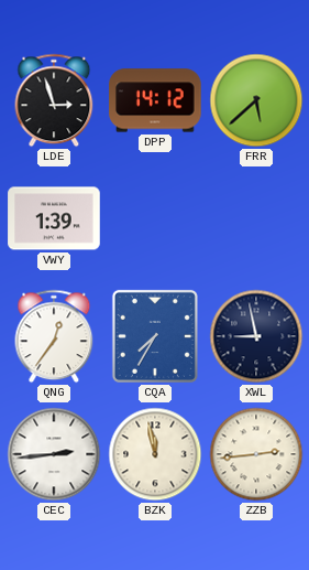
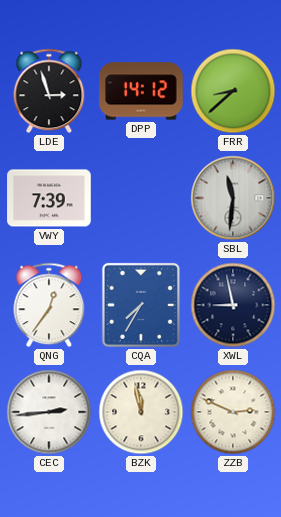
FRR: 5:38 -> 8:38
VWY: 1:39 -> 7:39
SBL: none -> 11:31
ZZB: 2:44 -> 2:49
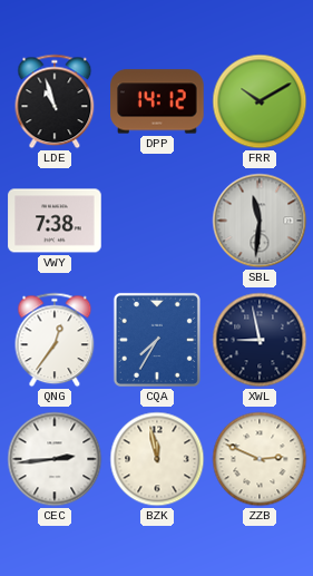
LDE: 2:57 -> 10:57
FRR: 8:38 -> 10:10
VWY: 7:39 -> 7:38
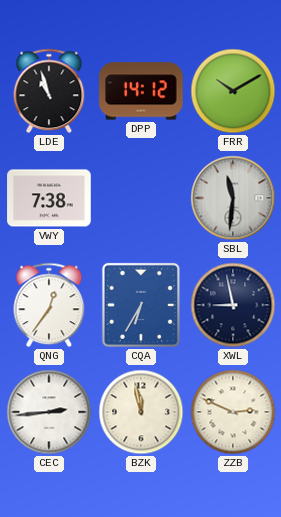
CQA: 7:35 -> 6:35
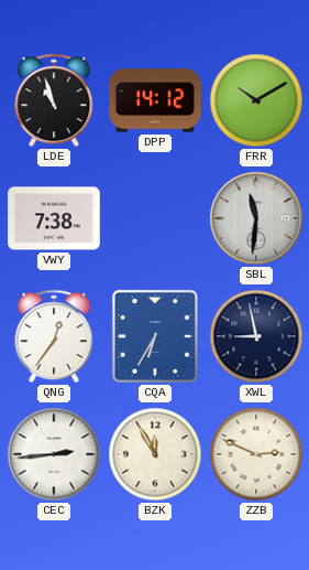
BZK: 11:58 -> 11:55
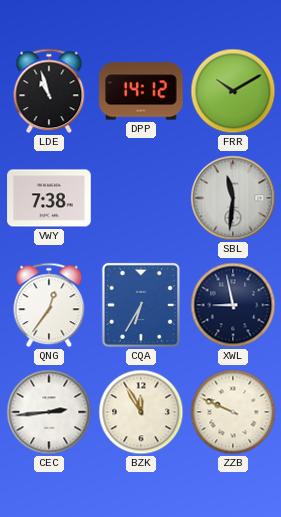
ZZB: 2:49 -> 9:49
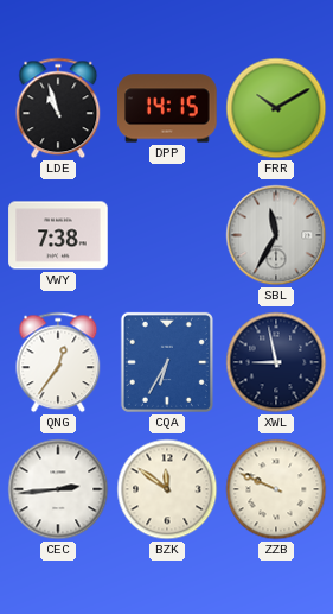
DPP: 14:12 -> 14:15
SBL: 11:31 -> 11:35
BZK: 11:55 -> 11:51
